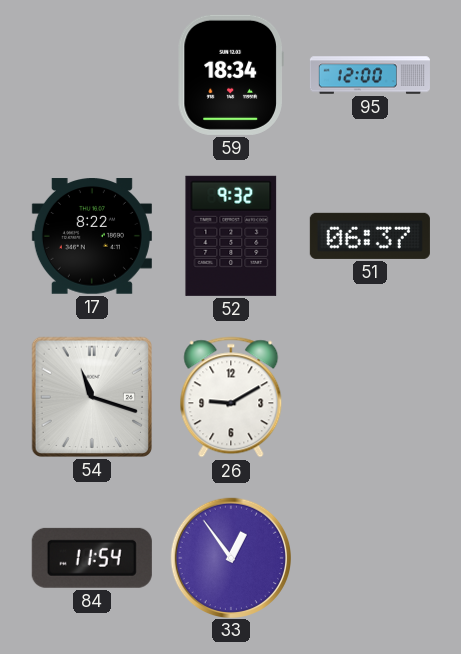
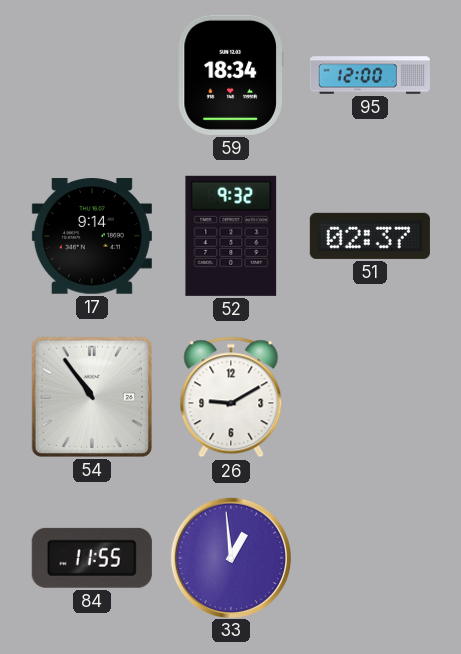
17: 8:22 -> 9:14
51: 06:37 -> 02:37
54: 11:18 -> 10:54
84: 11:54 -> 11:55
33: 12:54 -> 12:59
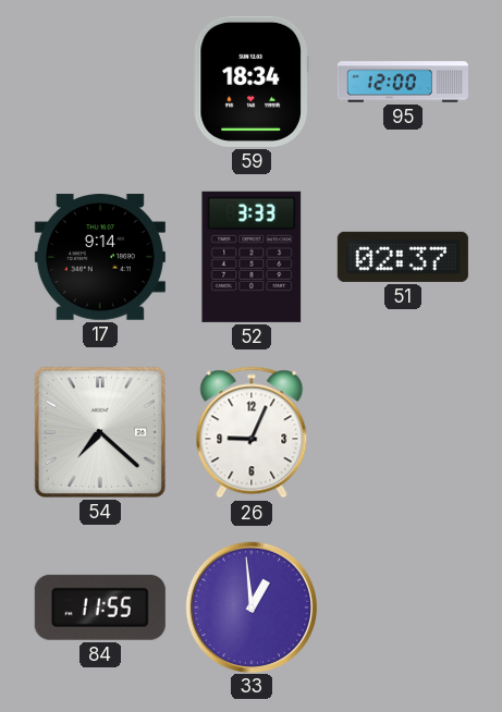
52: 9:32 -> 3:33
54: 10:54 -> 7:22
26: 9:10 -> 9:04
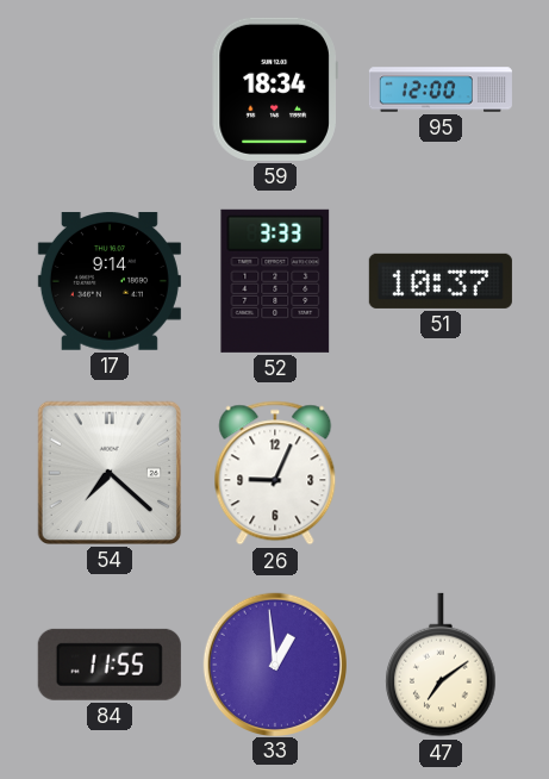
51: 02:37 -> 10:37
47: none -> 7:09
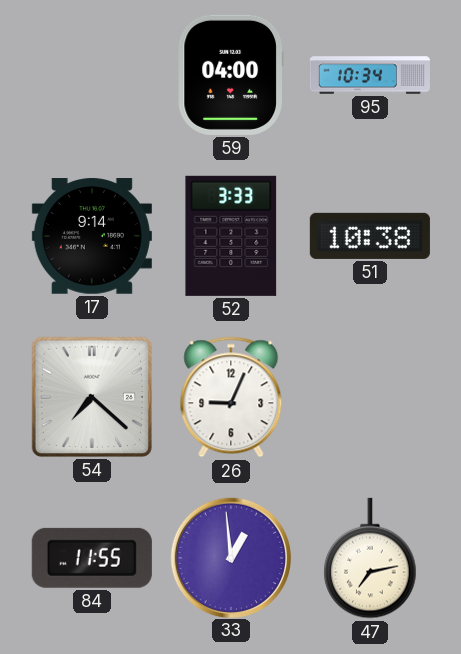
59: 18:34 -> 04:00
95: 12:00 -> 10:34
51: 10:37 -> 10:38
47: 7:09 -> 7:13
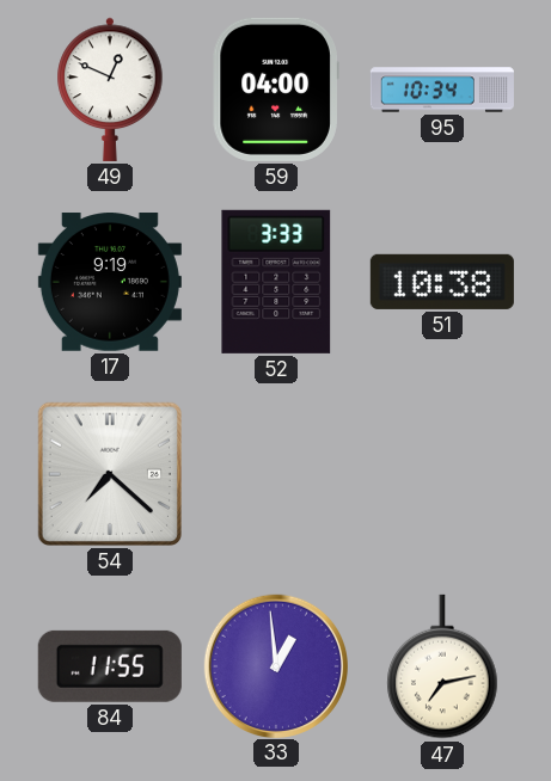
49: none -> 12:49
17: 9:14 -> 9:19
26: 9:04 -> none
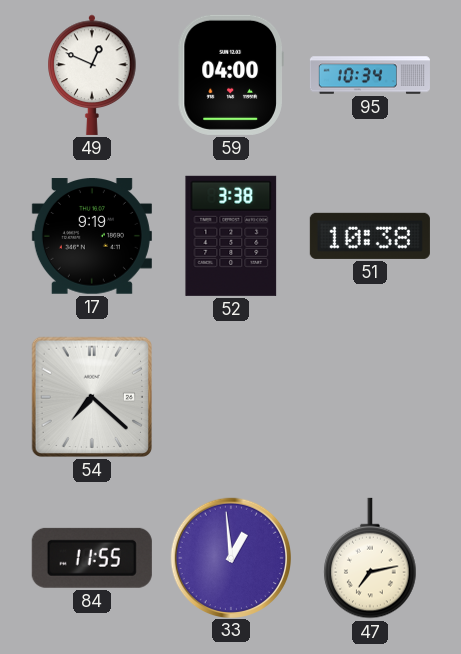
52: 3:33 -> 3:38
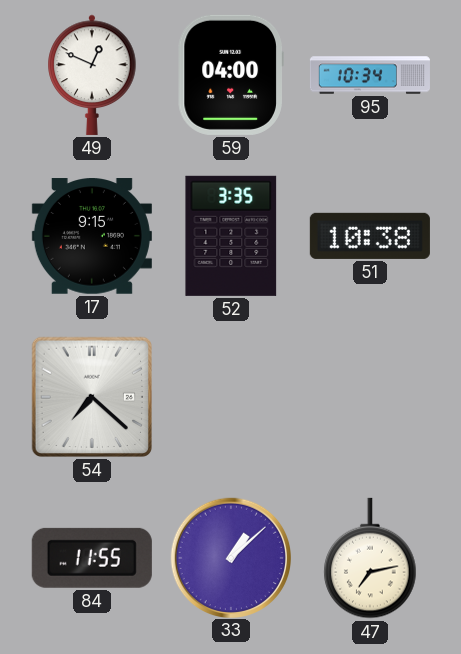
17: 9:19 -> 9:15
52: 3:38 -> 3:35
33: 12:59 -> 1:08
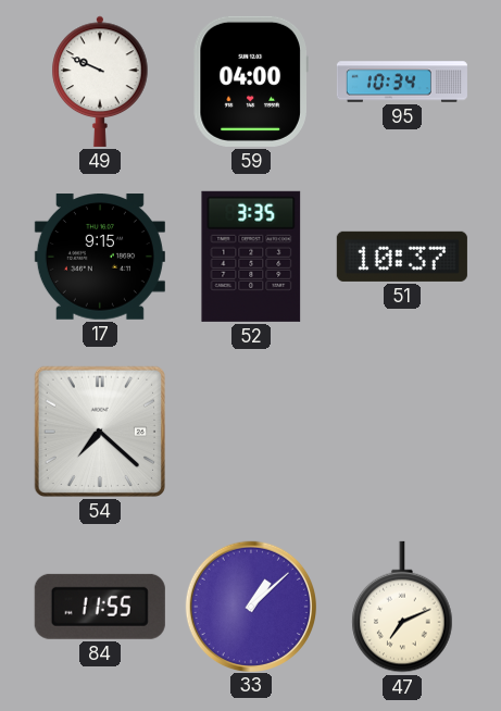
49: 12:49 -> 9:49
51: 10:38 -> 10:37
47: 7:13 -> 7:11
